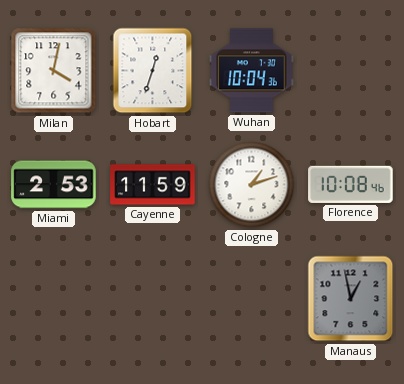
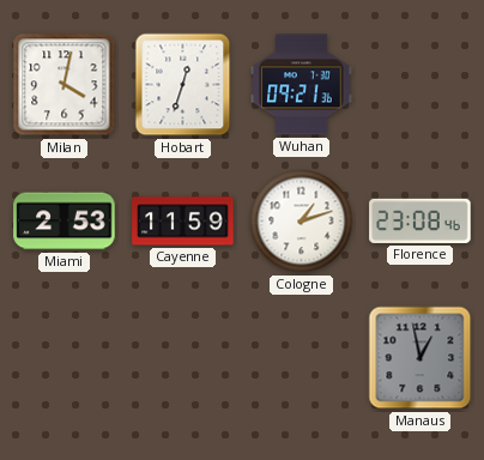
Wuhan: 10:04 -> 09:21
Florence: 10:08 -> 23:08
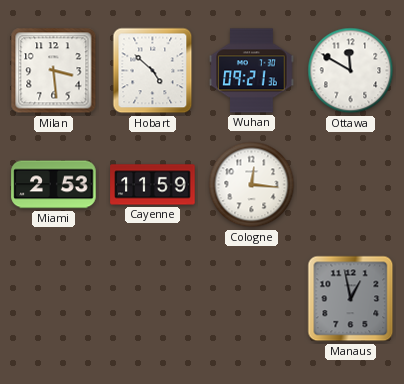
Milan: 4:02 -> 3:29
Hobart: 12:33 -> 4:52
Ottawa: none -> 11:50
Cologne: 1:12 -> 12:16
Florence: 23:08 -> none
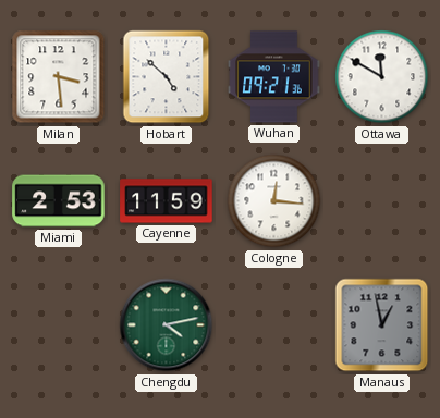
Chengdu: none -> 4:13
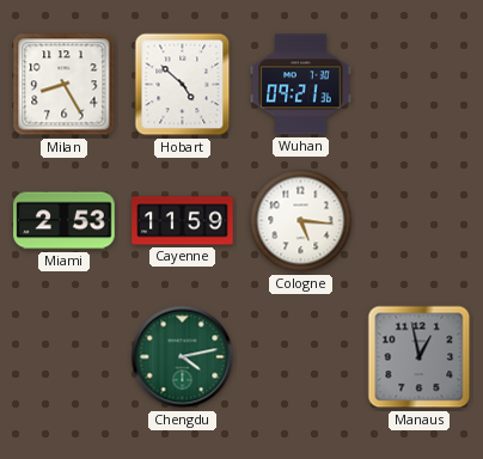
Milan: 3:29 -> 8:25
Ottawa: 11:50 -> none
Cologne: 12:16 -> 5:16
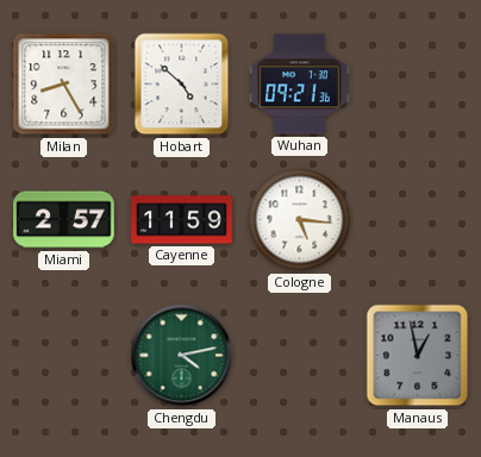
Miami: 2:53 -> 2:57
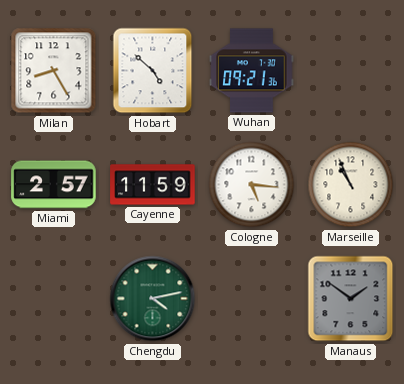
Marseille: none -> 10:56
Manaus: 12:58 -> 1:51
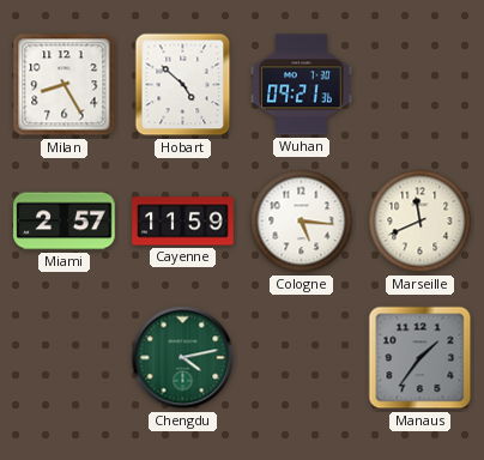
Marseille: 10:56 -> 11:41
Manaus: 1:51 -> 1:36
